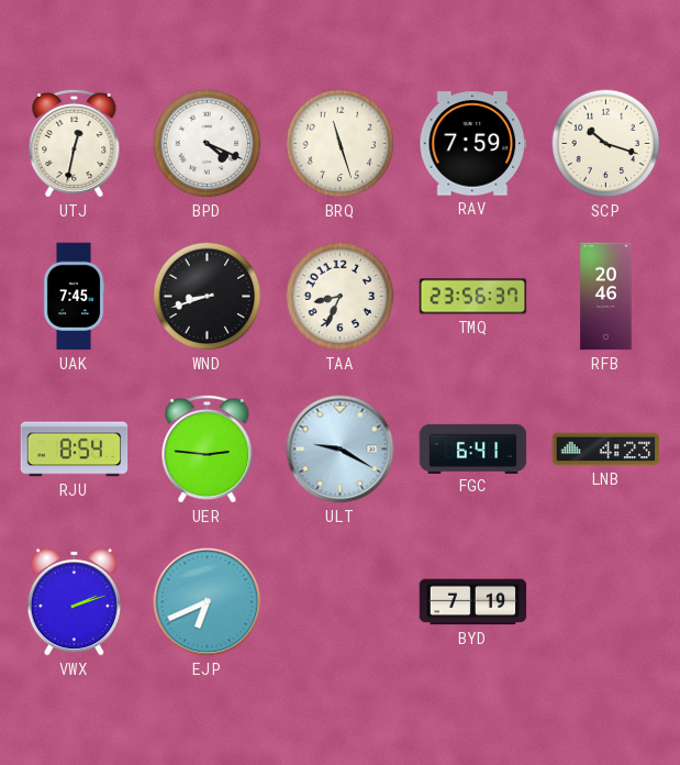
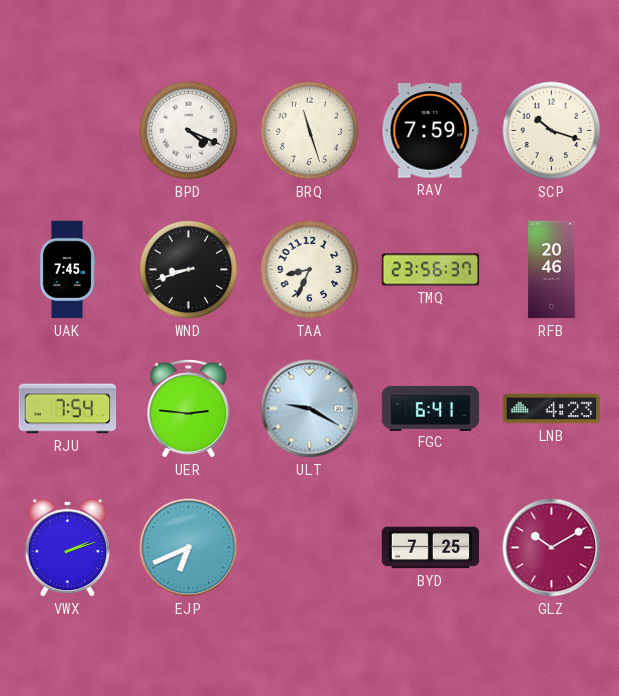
UTJ: 12:32 -> none
RJU: 8:54 -> 7:54
BYD: 7:19 -> 7:25
GLZ: none -> 10:10
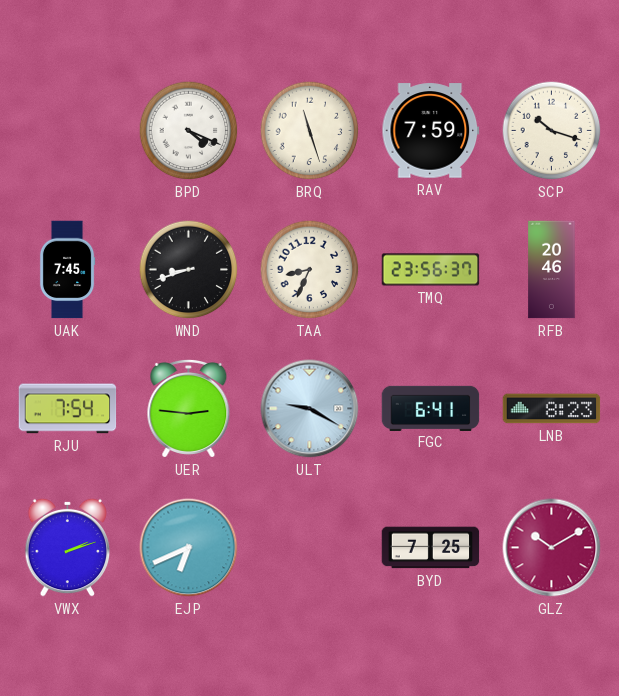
LNB: 4:23 -> 8:23
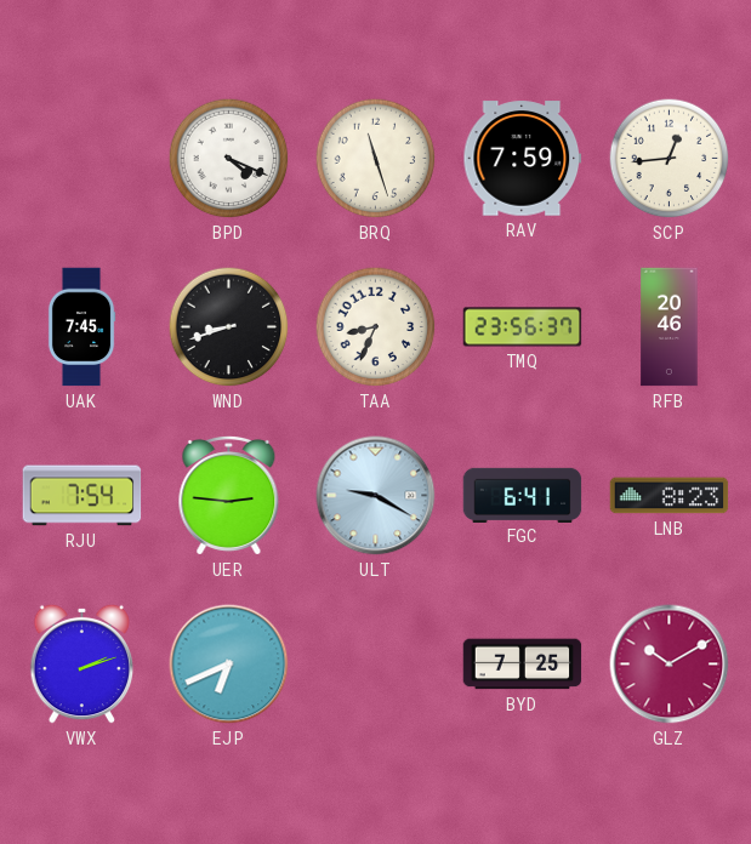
SCP: 10:18 -> 12:44
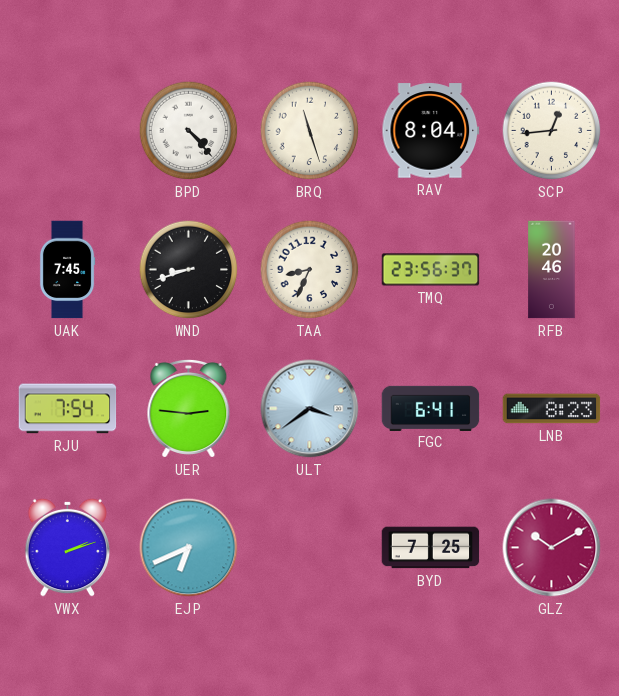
BPD: 4:19 -> 4:23
RAV: 7:59 -> 8:04
ULT: 9:20 -> 3:39
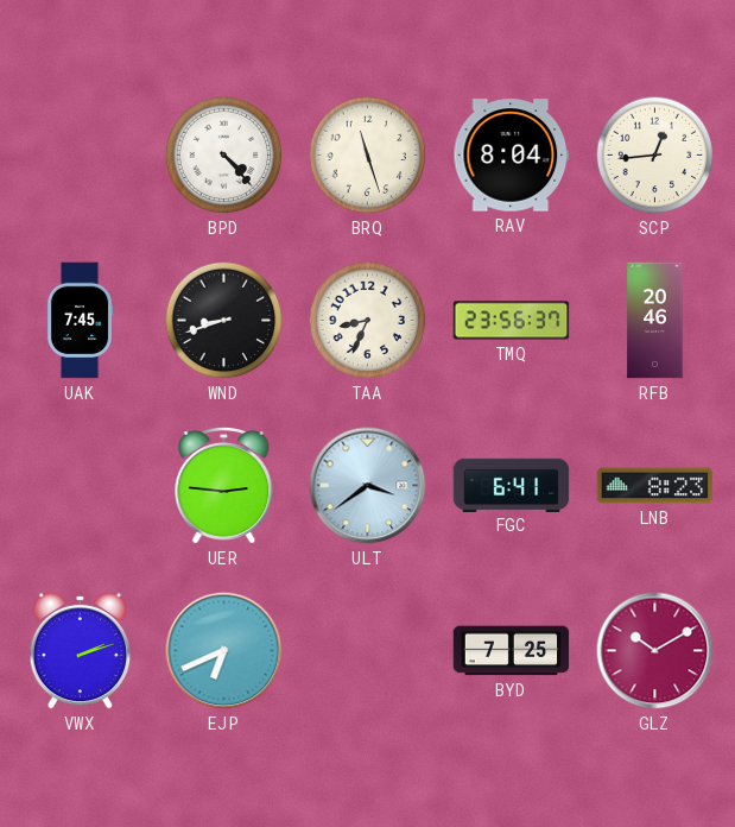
RJU: 7:54 -> none
